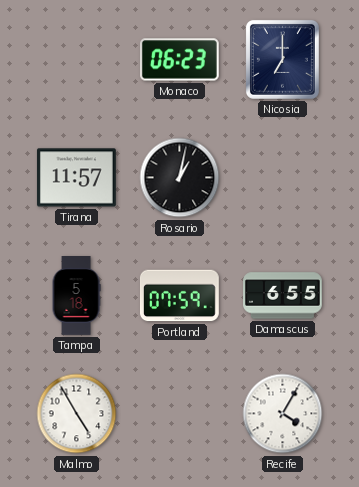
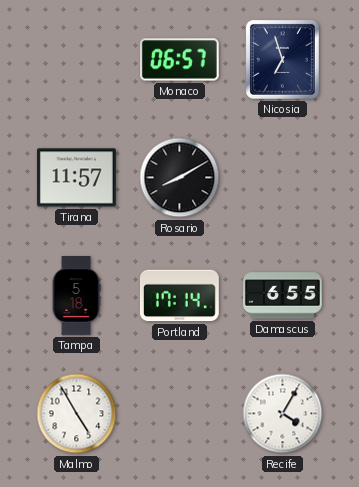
Monaco: 06:23 -> 06:57
Nicosia: 7:00 -> 6:57
Rosario: 1:02 -> 8:10
Portland: 07:59 -> 17:14
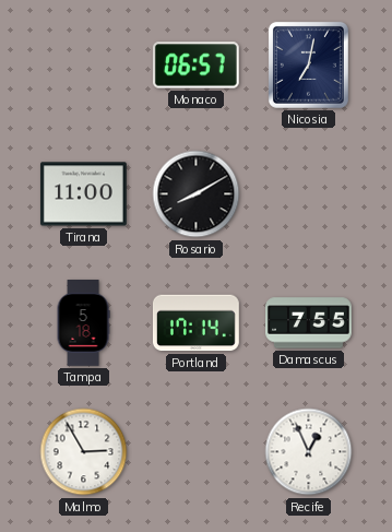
Nicosia: 6:57 -> 7:02
Tirana: 11:57 -> 11:00
Damascus: 6:55 -> 7:55
Malmo: 4:55 -> 2:55
Recife: 4:05 -> 12:56
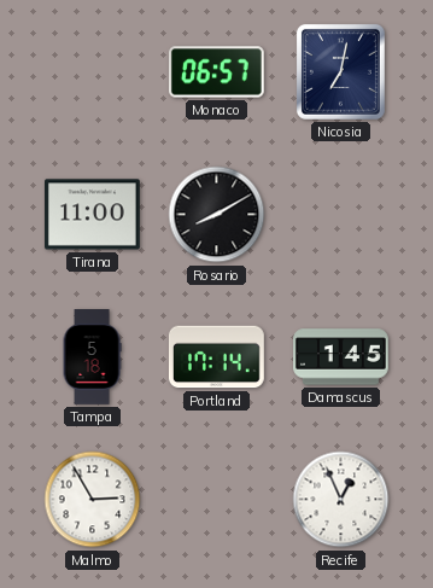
Damascus: 7:55 -> 1:45
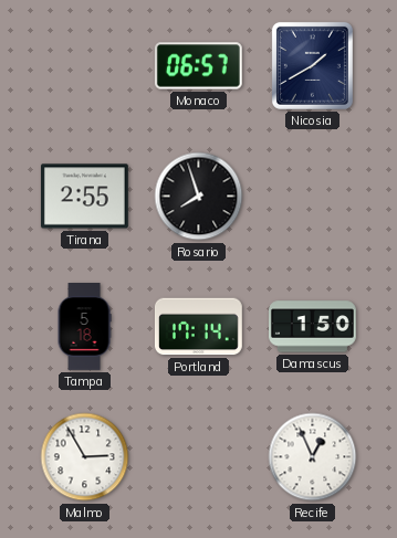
Nicosia: 7:02 -> 1:40
Tirana: 11:00 -> 2:55
Rosario: 8:10 -> 7:57
Damascus: 1:45 -> 1:50
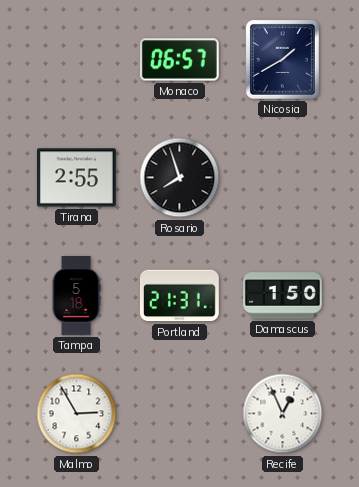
Portland: 17:14 -> 21:31
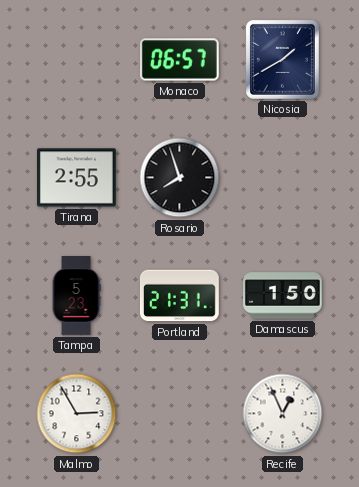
Tampa: 5:18 -> 5:23
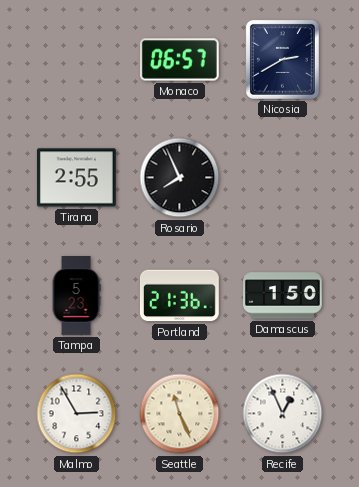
Nicosia: 1:40 -> 2:40
Rosario: 7:57 -> 7:56
Portland: 21:31 -> 21:36
Seattle: none -> 11:26
